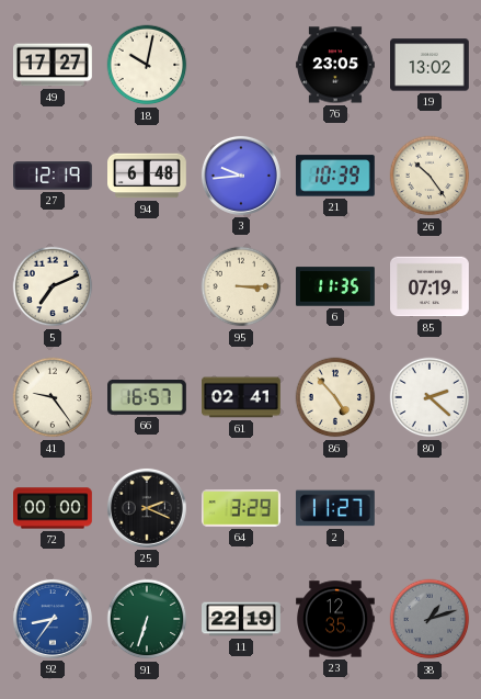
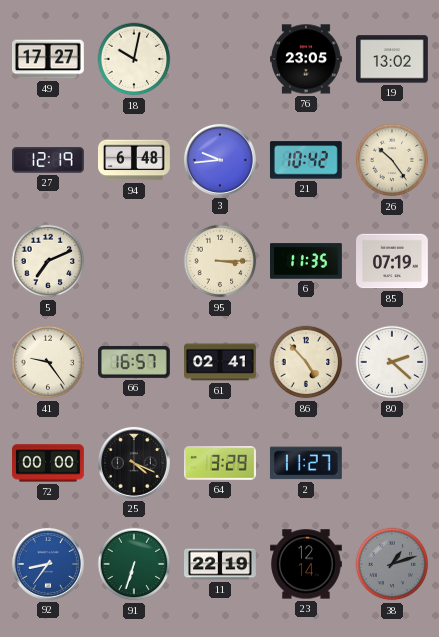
21: 10:39 -> 10:42
25: 2:19 -> 4:19
23: 12:35 -> 12:14
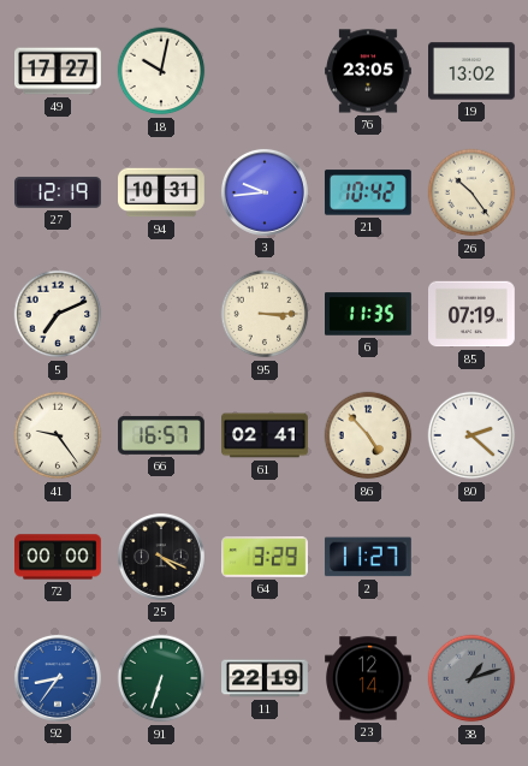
94: 6:48 -> 10:31
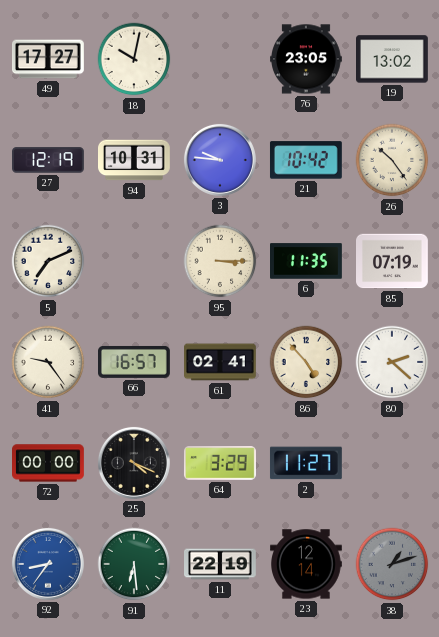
3: 9:44 -> 9:46
91: 6:33 -> 6:29
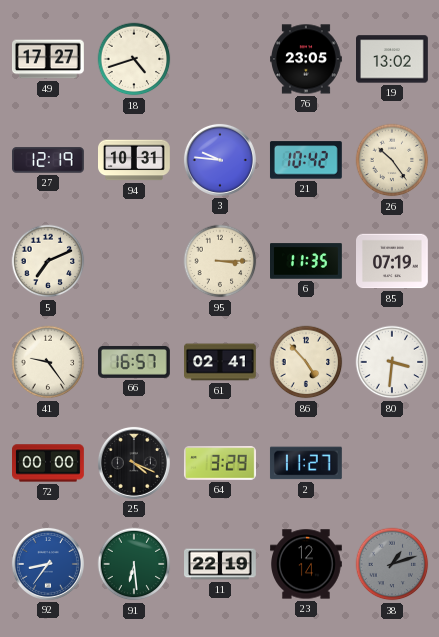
18: 10:02 -> 4:42
80: 2:22 -> 3:31
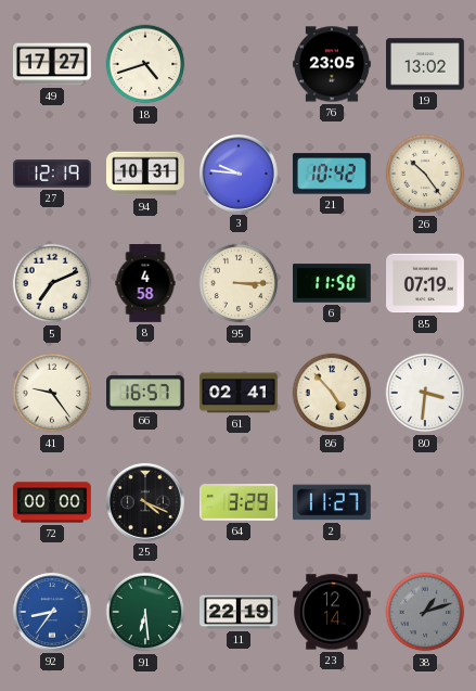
8: none -> 4:58
6: 11:35 -> 11:50
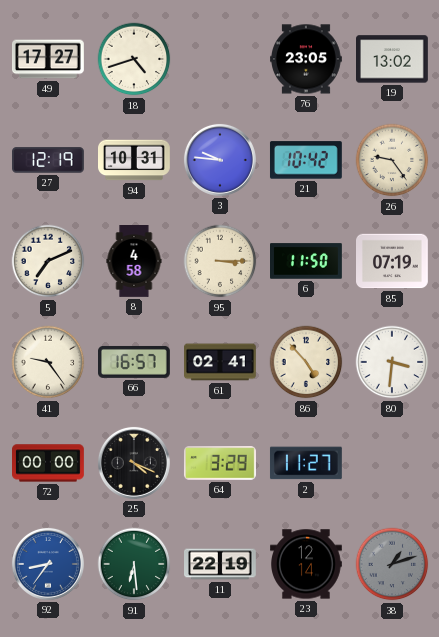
26: 10:24 -> 9:24
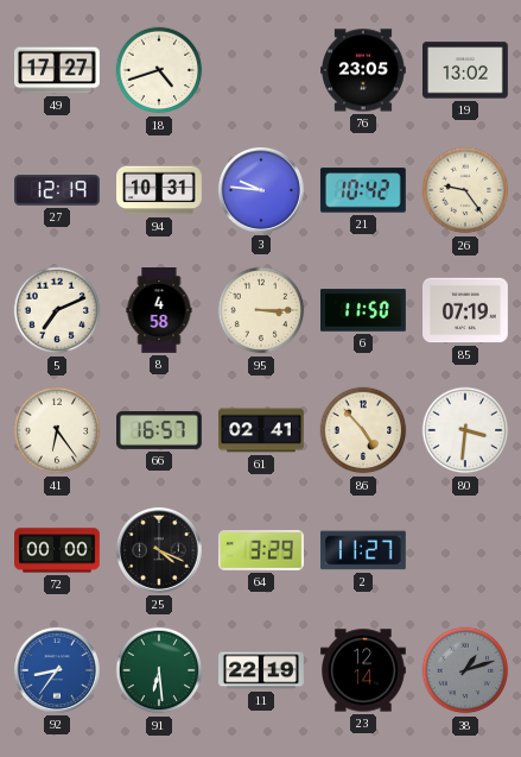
41: 9:24 -> 6:24
